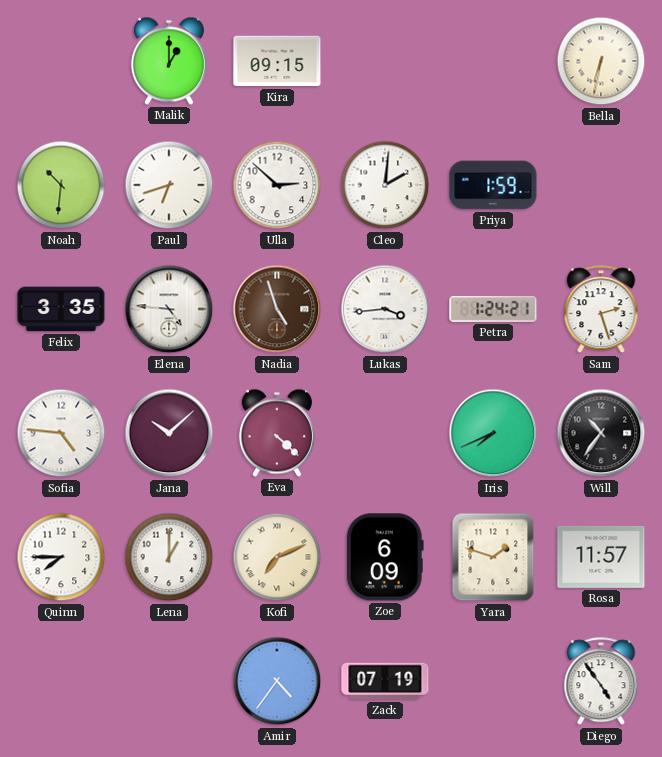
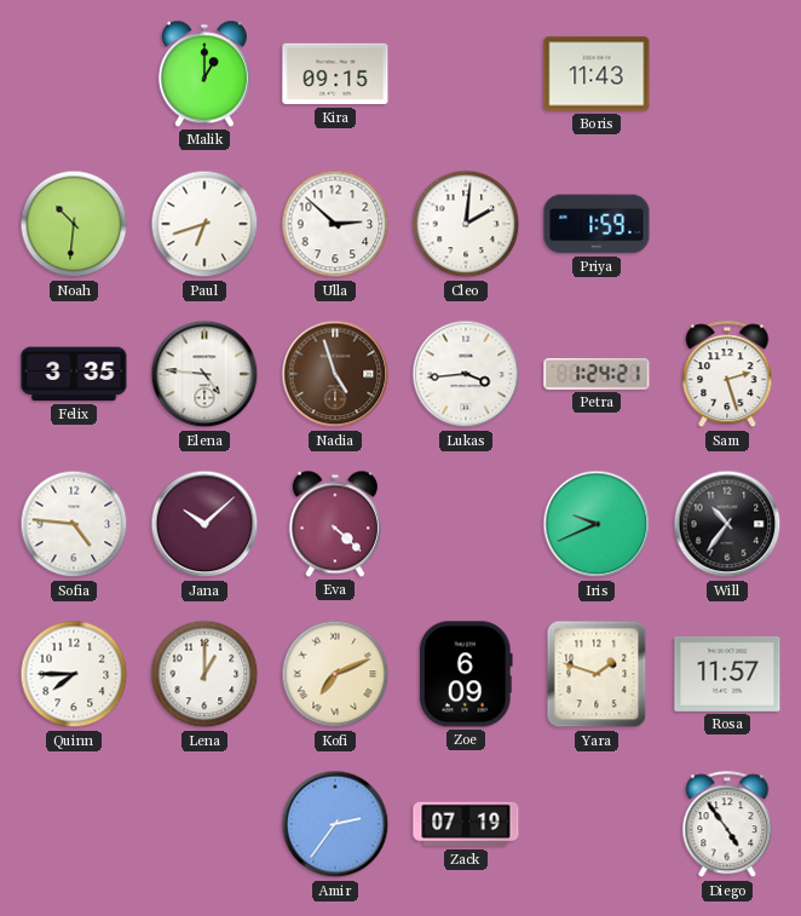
Boris: none -> 11:43
Bella: 6:32 -> none
Iris: 7:41 -> 9:41
Amir: 4:36 -> 2:36
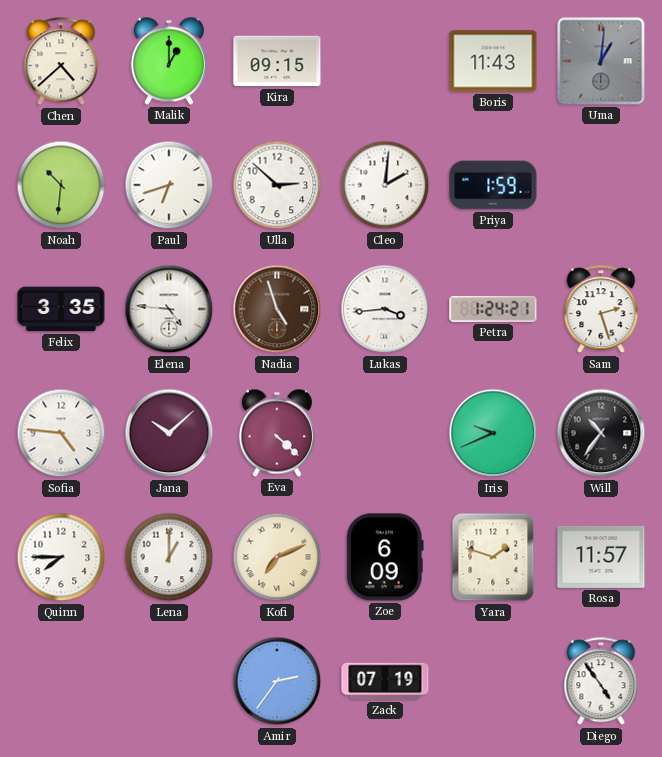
Chen: none -> 4:38
Uma: none -> 1:01
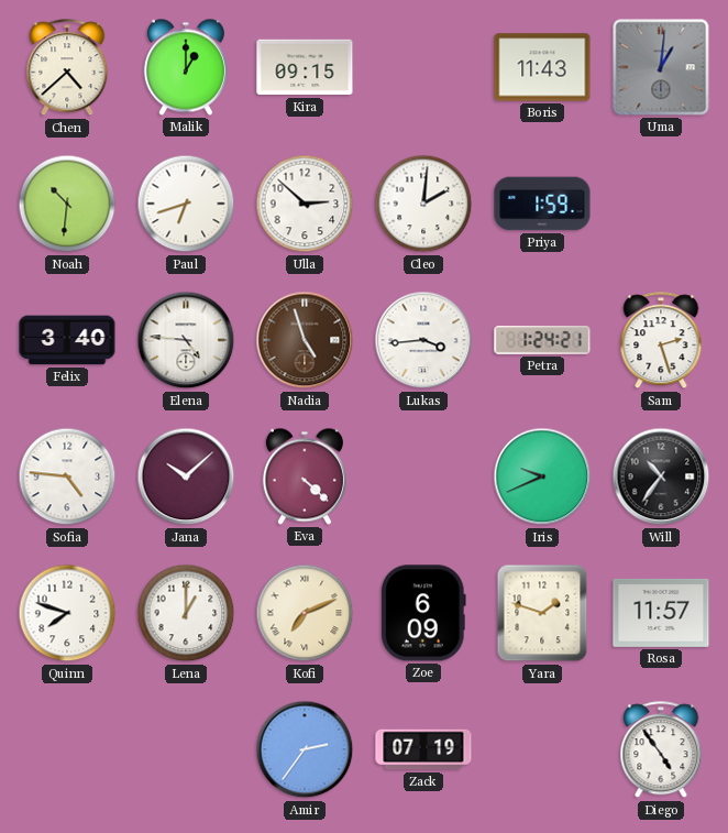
Felix: 3:35 -> 3:40
Quinn: 7:45 -> 7:48
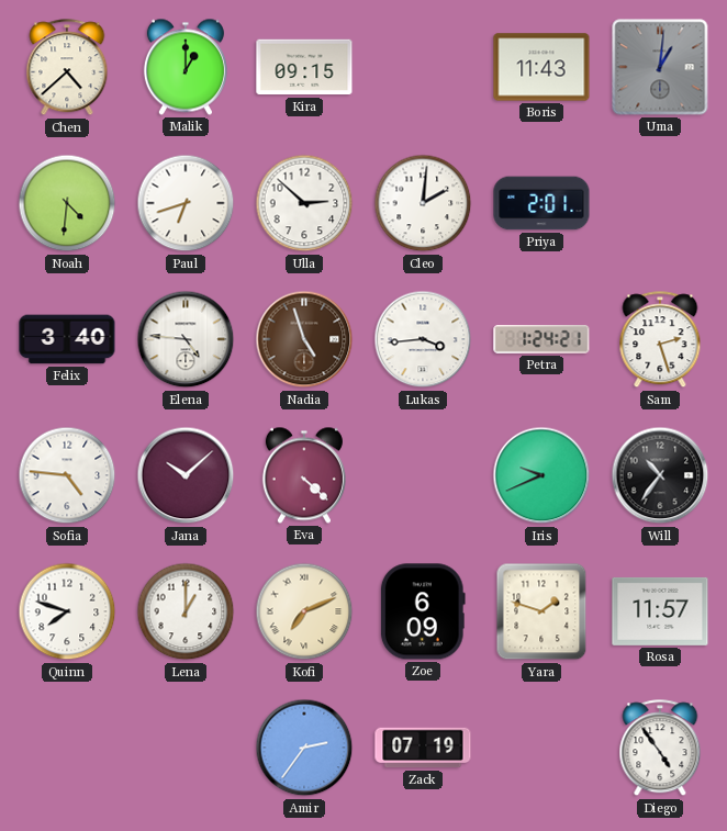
Noah: 10:31 -> 4:31
Priya: 1:59 -> 2:01
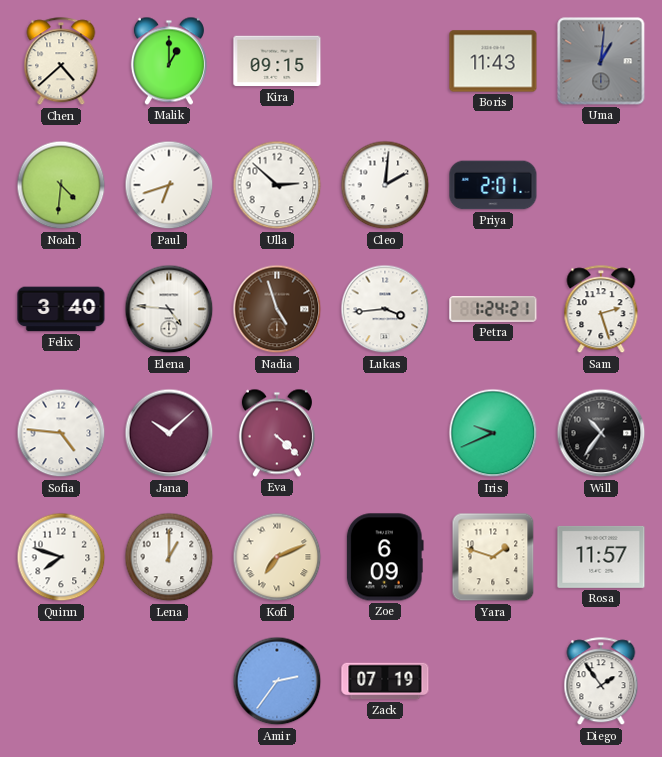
Diego: 4:54 -> 1:54
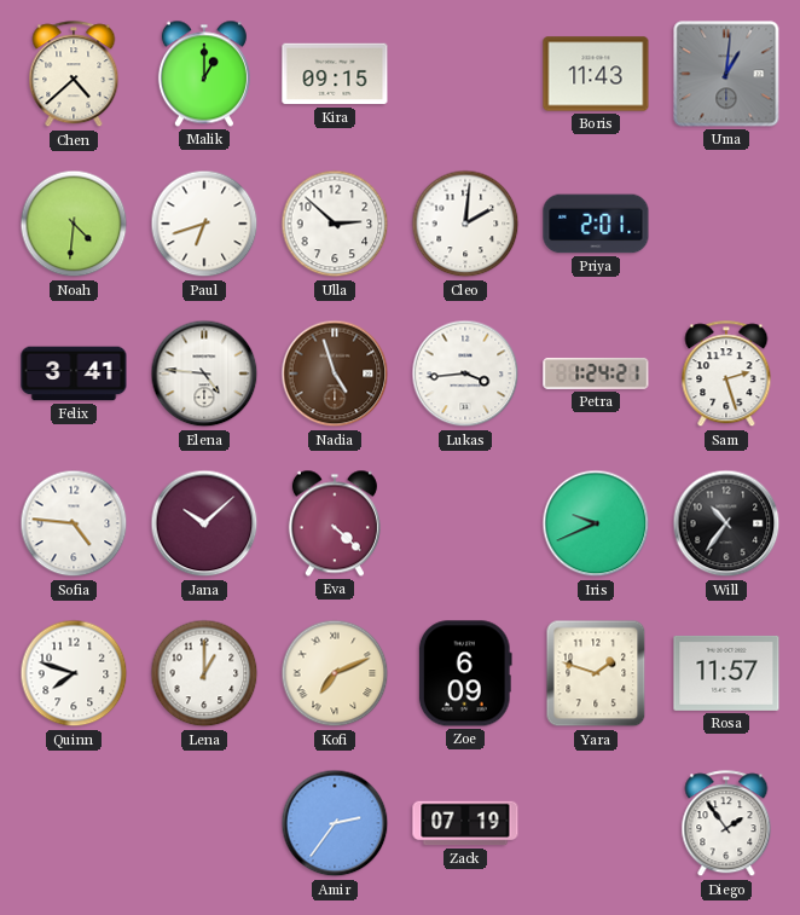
Felix: 3:40 -> 3:41
